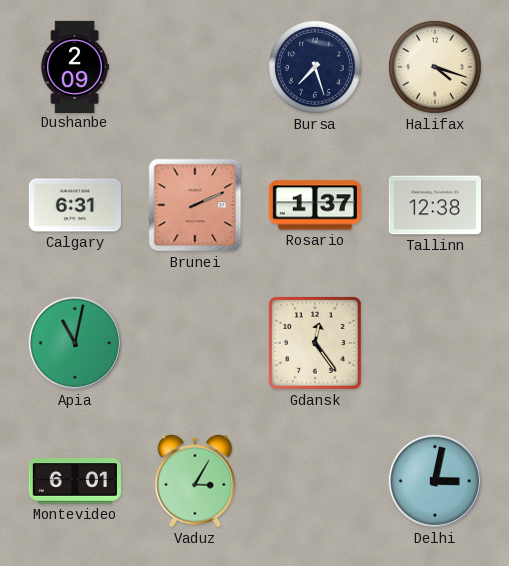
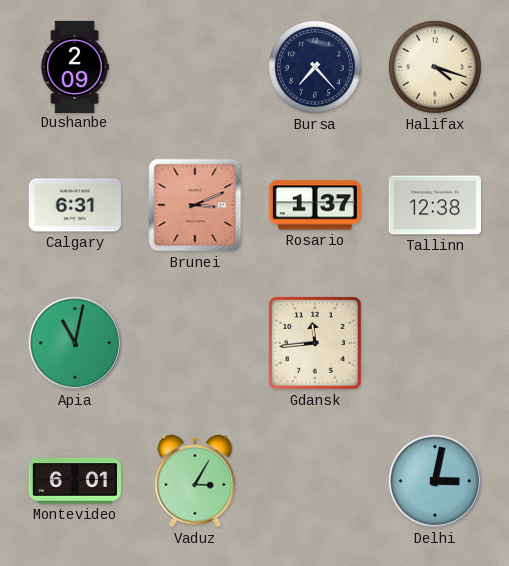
Bursa: 7:27 -> 7:23
Brunei: 2:11 -> 3:11
Gdansk: 12:24 -> 11:44
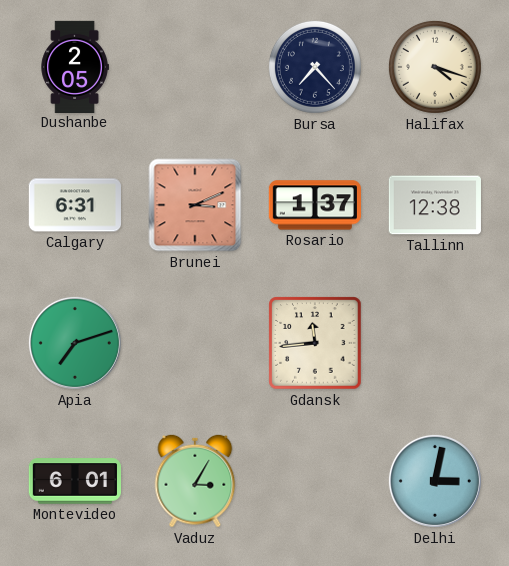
Dushanbe: 2:09 -> 2:05
Apia: 11:02 -> 7:12
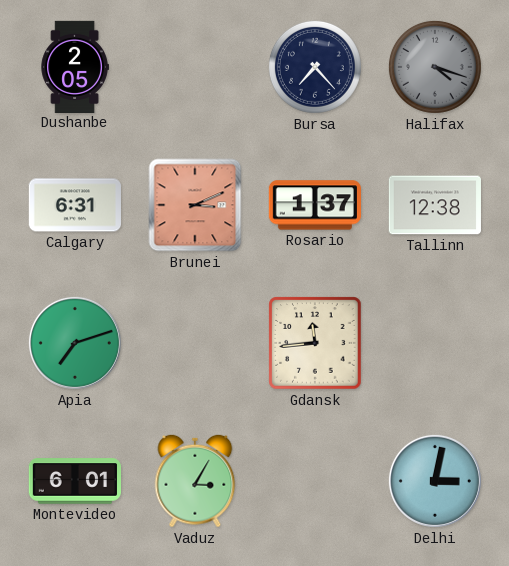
Halifax dial: cream -> grey
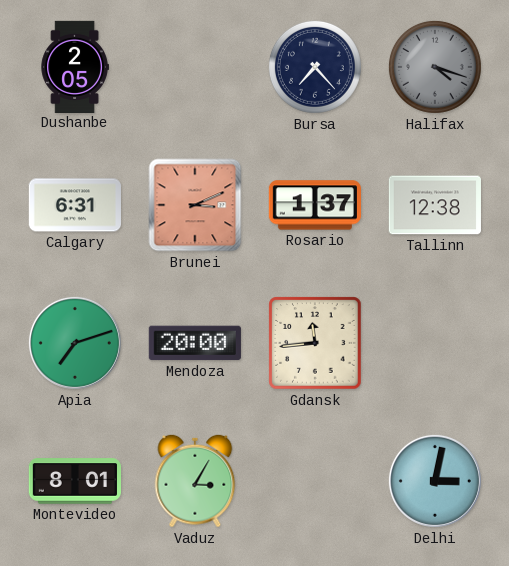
Mendoza: none -> 20:00
Montevideo: 6:01 -> 8:01
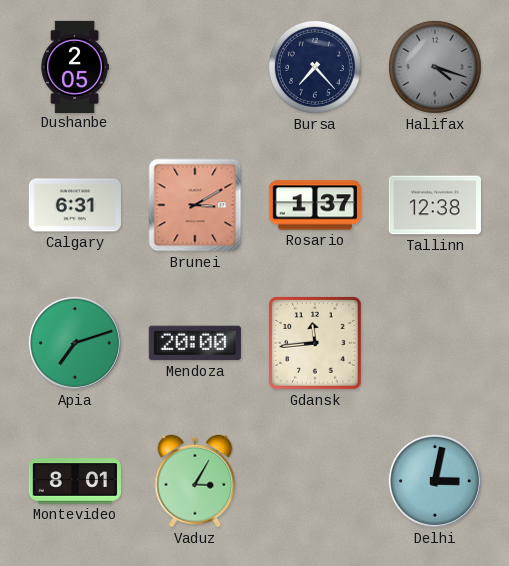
Brunei: 3:11 -> 3:10
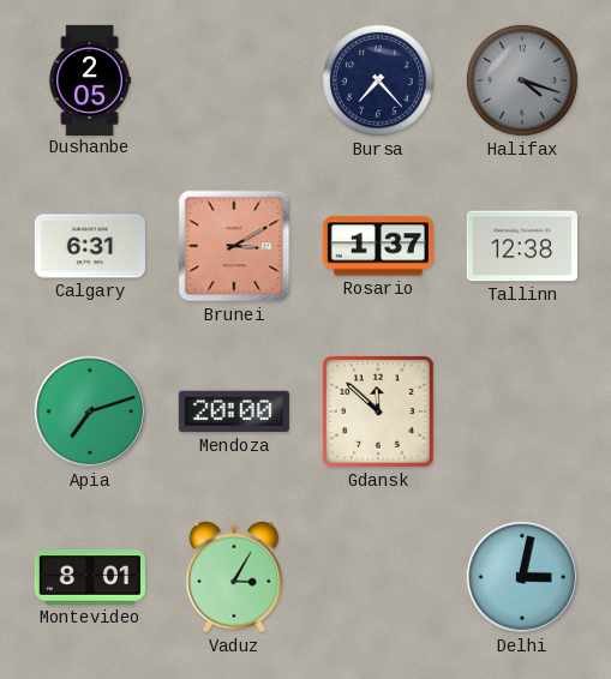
Gdansk: 11:44 -> 11:52
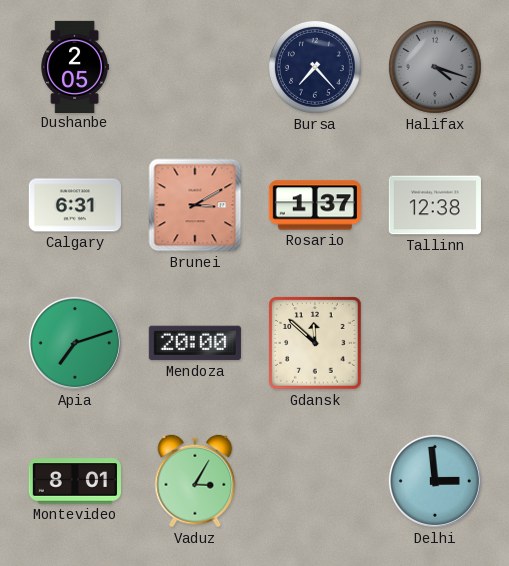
Delhi: 3:02 -> 2:59
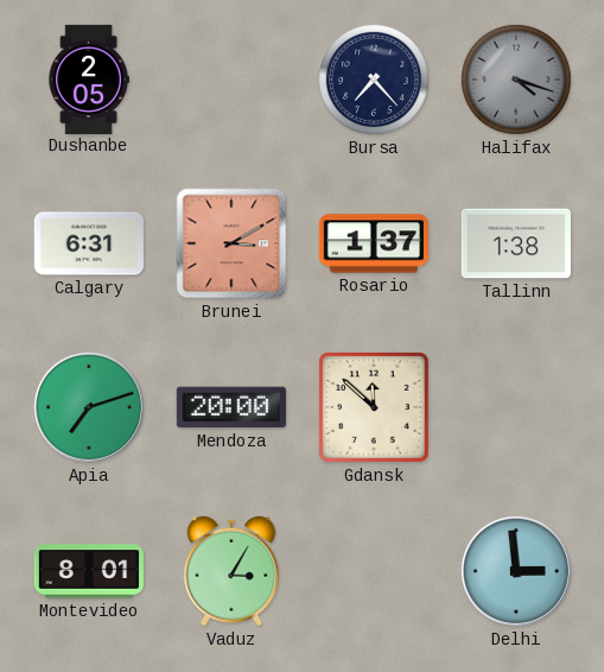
Tallinn: 12:38 -> 1:38
